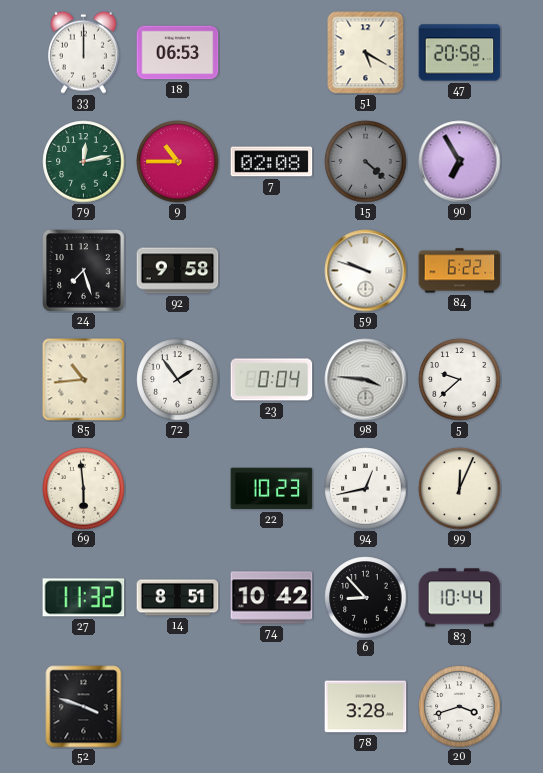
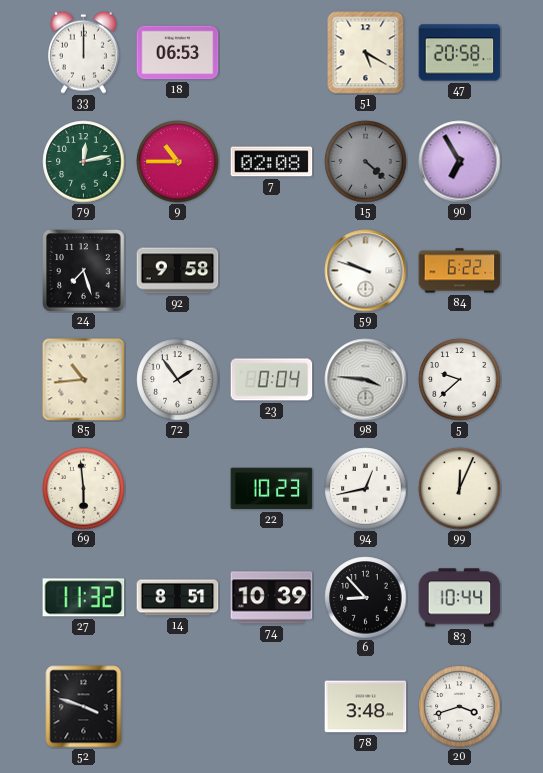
74: 10:42 -> 10:39
78: 3:28 -> 3:48
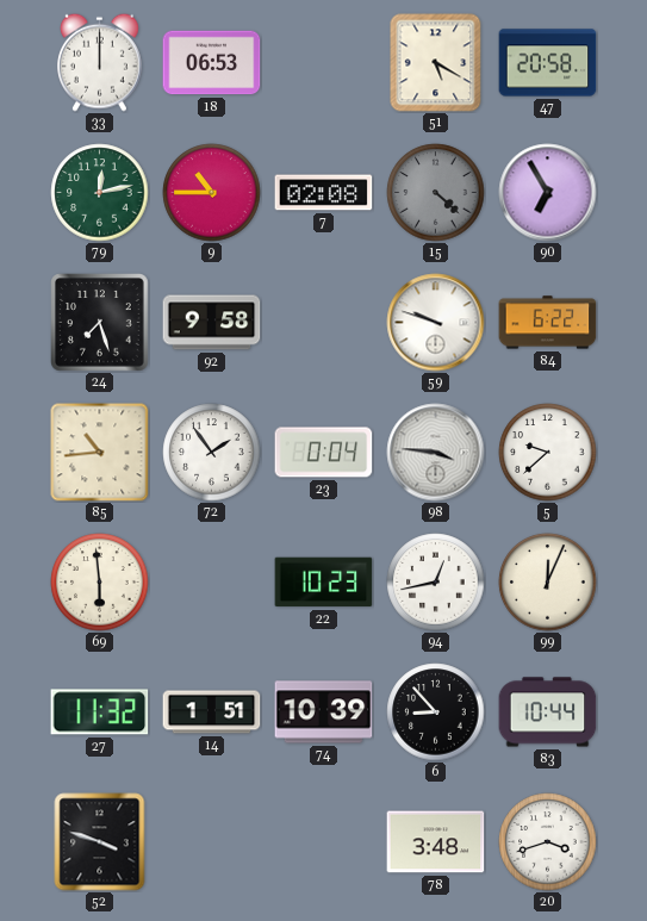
14: 8:51 -> 1:51
